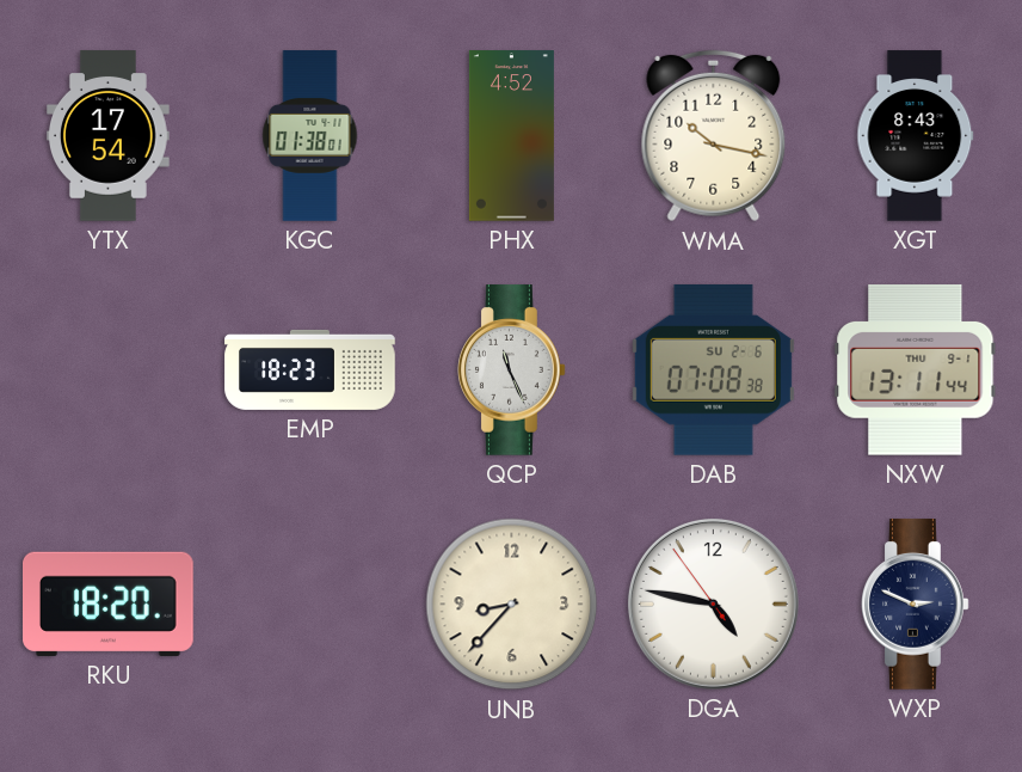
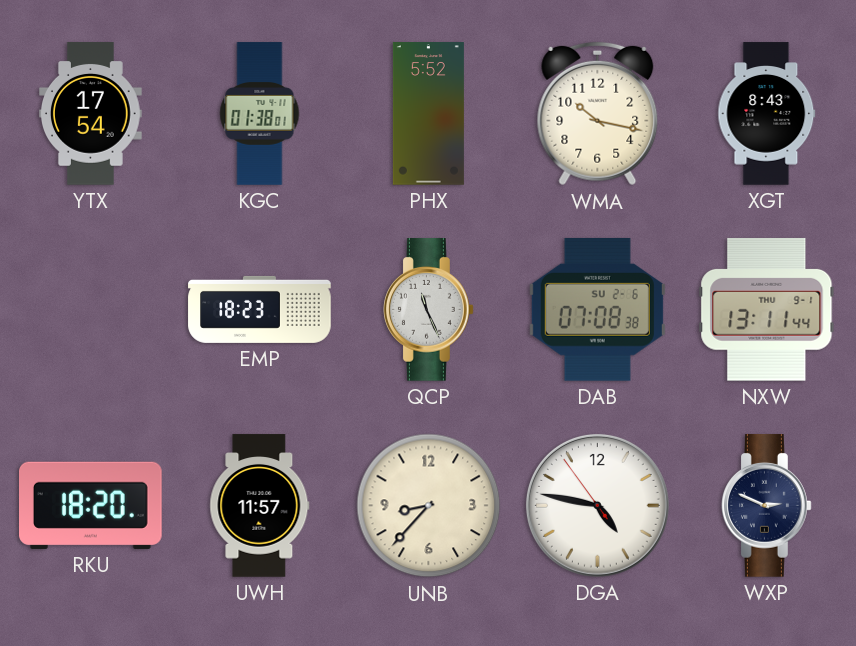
PHX: 4:52 -> 5:52
UWH: none -> 11:57
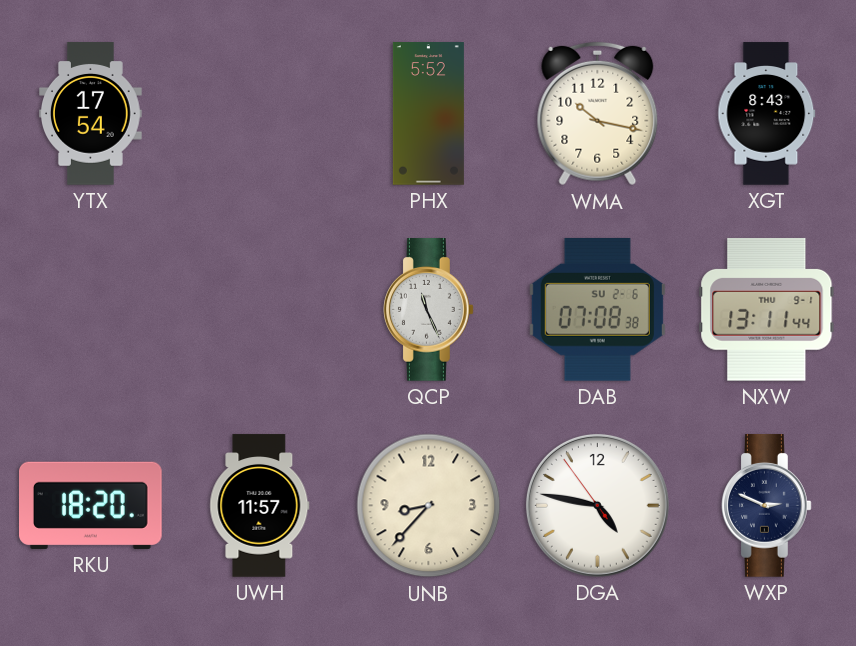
KGC: 01:38 -> none
EMP: 18:23 -> none
